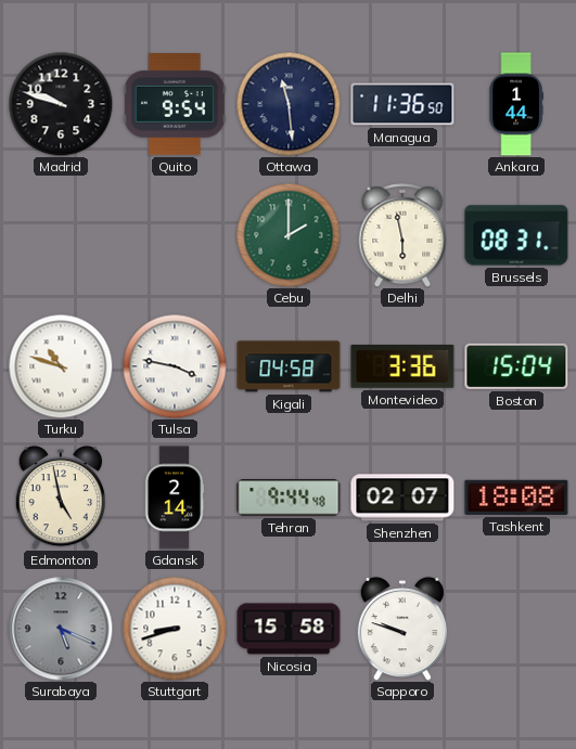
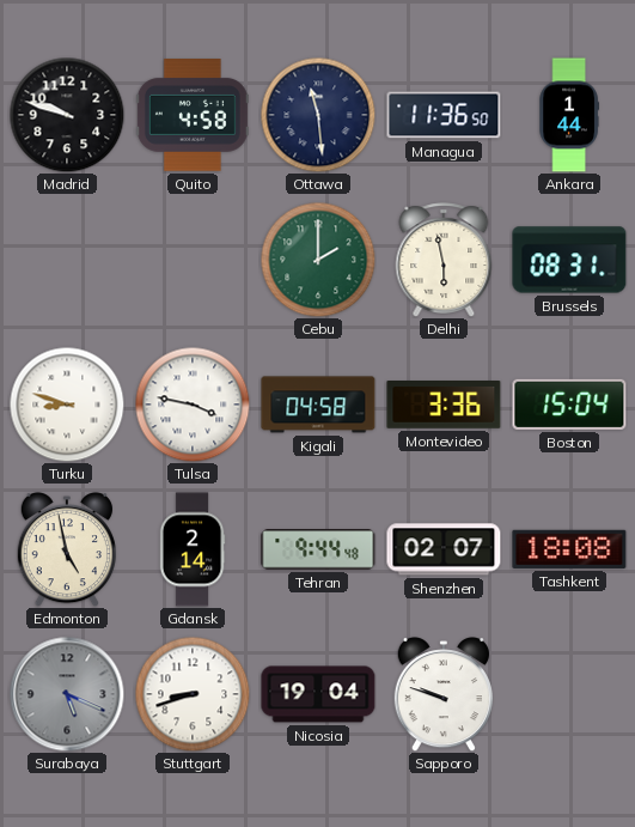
Quito: 9:54 -> 4:58
Turku: 10:48 -> 8:48
Nicosia: 15:58 -> 19:04
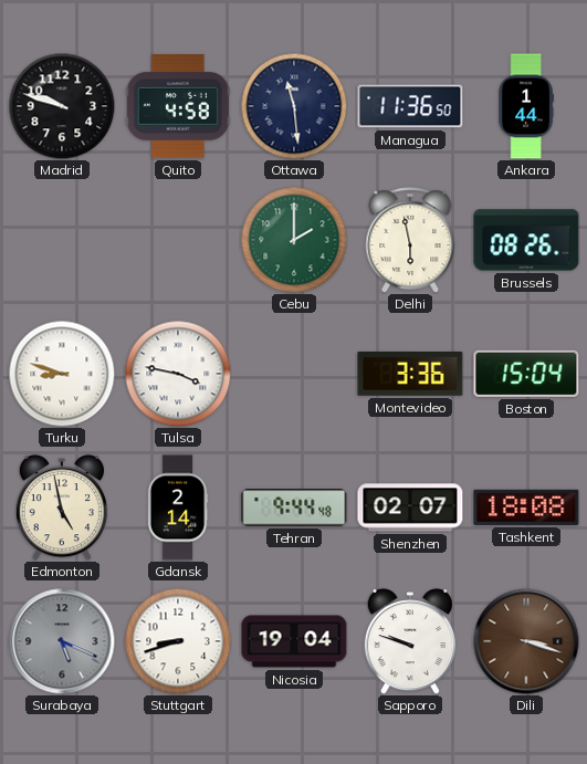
Brussels: 08:31 -> 08:26
Kigali: 04:58 -> none
Dili: none -> 3:18
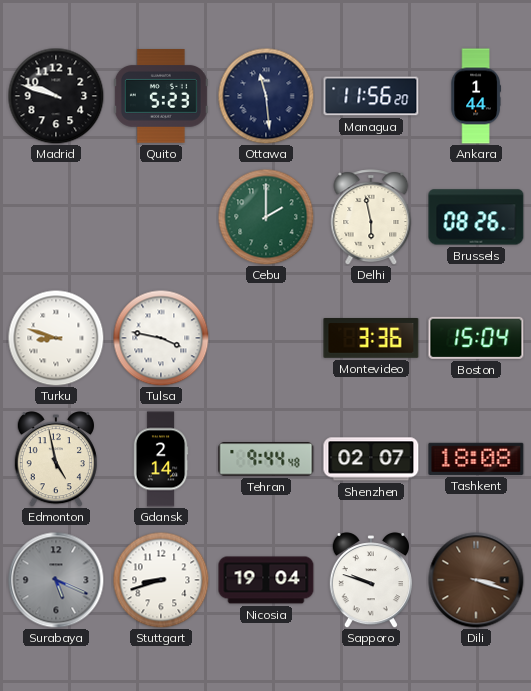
Quito: 4:58 -> 5:23
Managua: 11:36 -> 11:56
